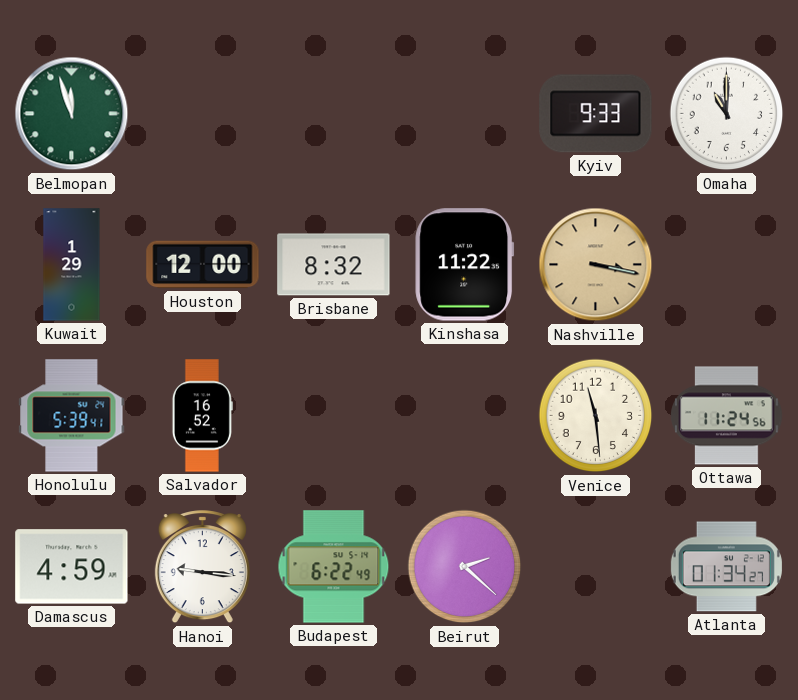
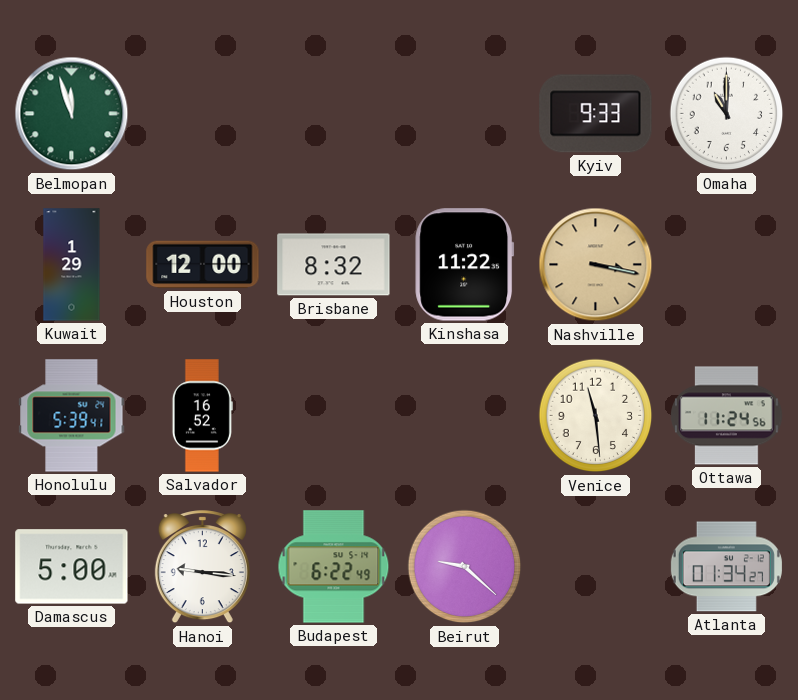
Damascus: 4:59 -> 5:00
Beirut: 2:22 -> 9:22
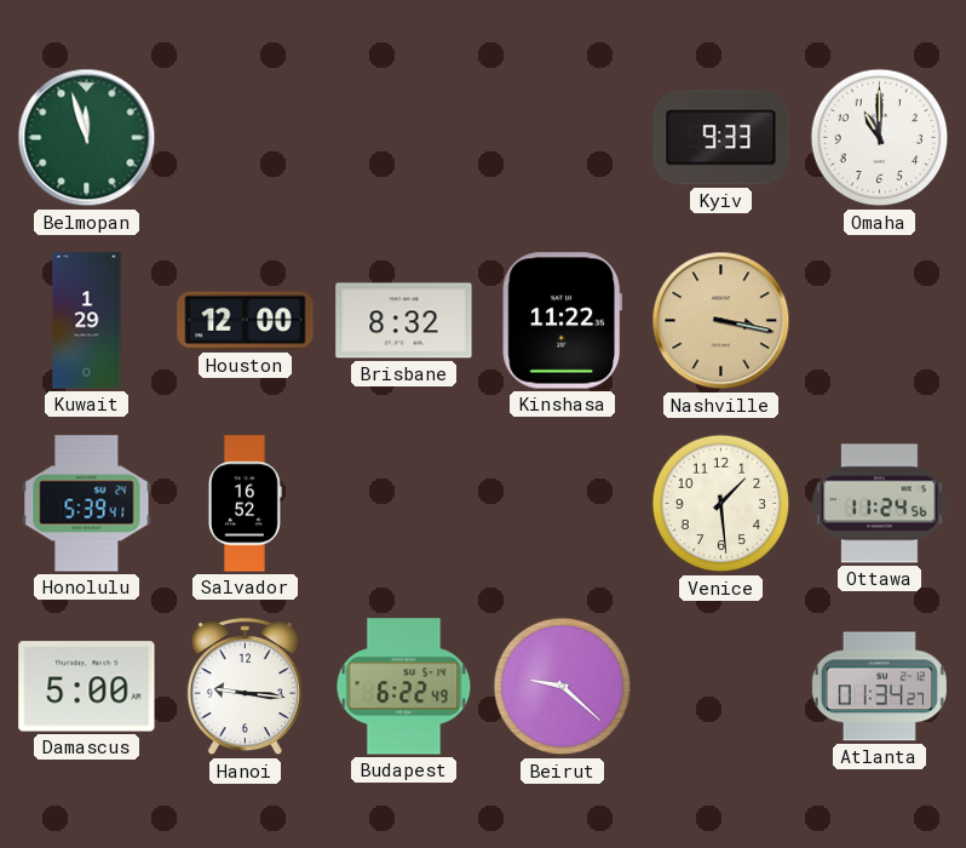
Venice: 11:29 -> 1:29
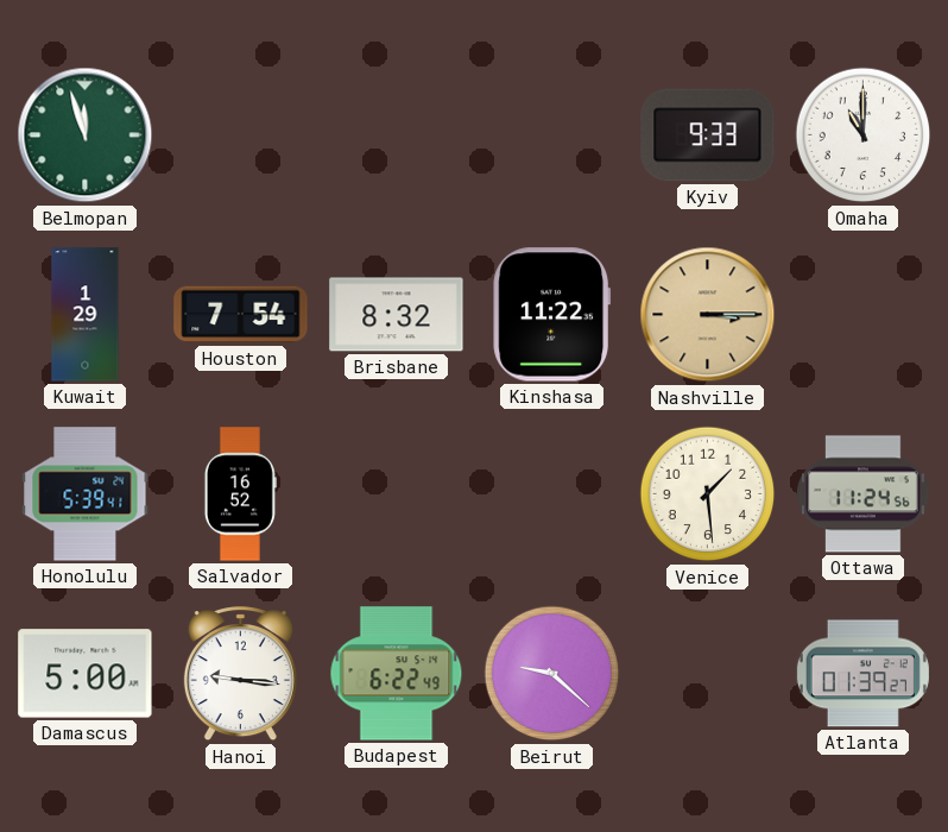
Houston: 12:00 -> 7:54
Nashville: 3:17 -> 3:15
Atlanta: 01:34 -> 01:39
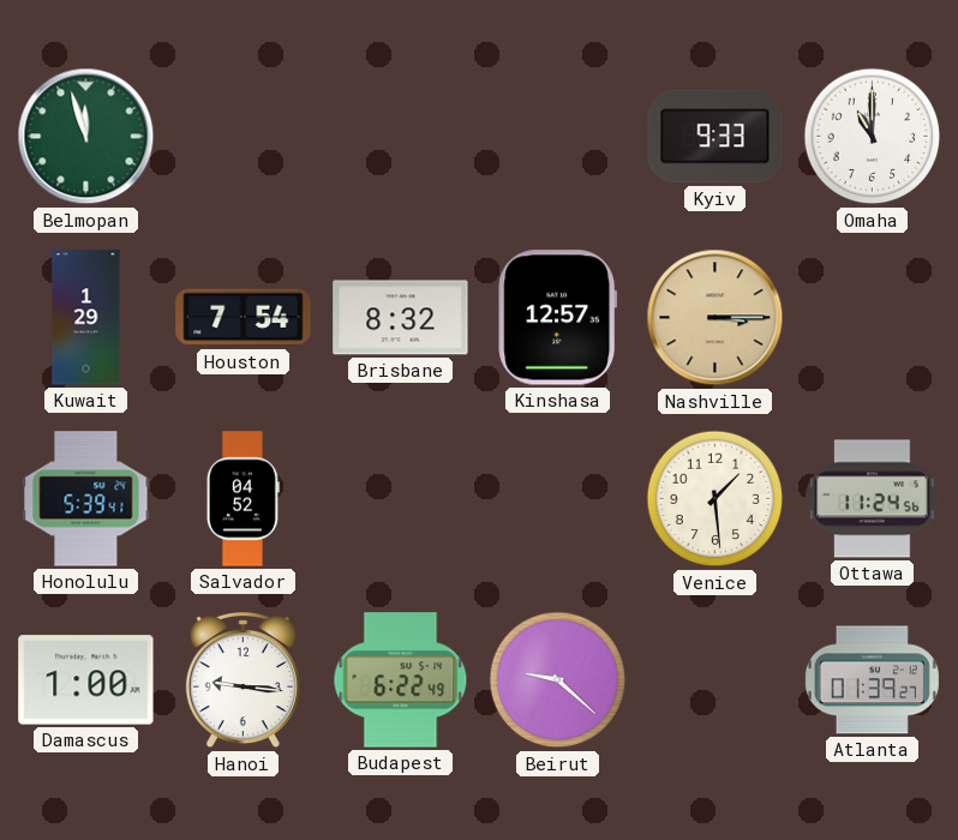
Kinshasa: 11:22 -> 12:57
Salvador: 16:52 -> 04:52
Damascus: 5:00 -> 1:00
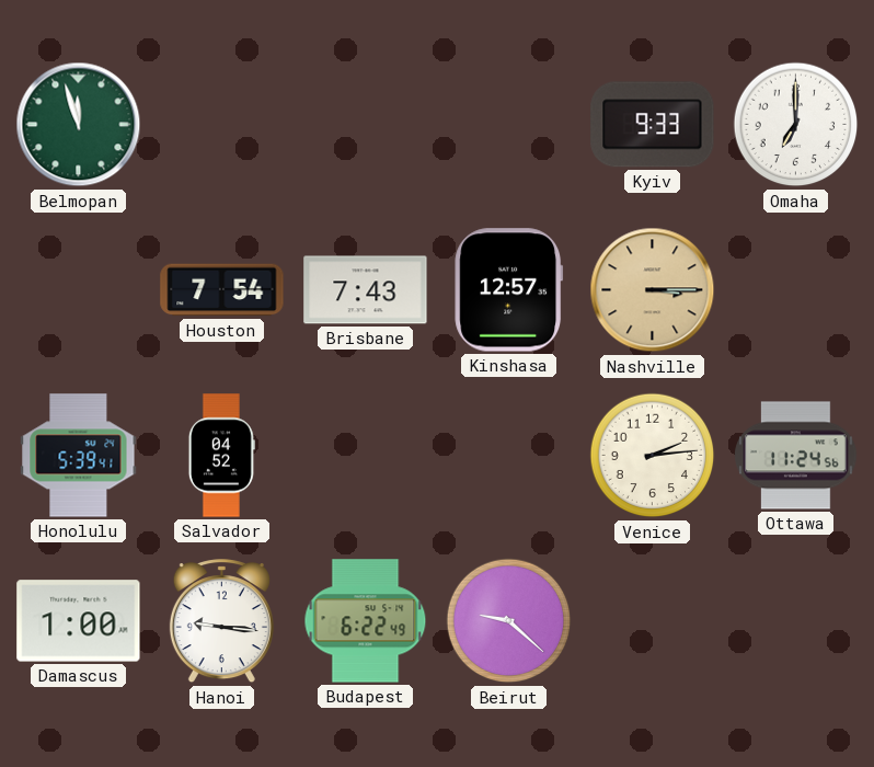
Omaha: 11:00 -> 7:00
Kuwait: 1:29 -> none
Brisbane: 8:32 -> 7:43
Venice: 1:29 -> 2:14
Atlanta: 01:39 -> none
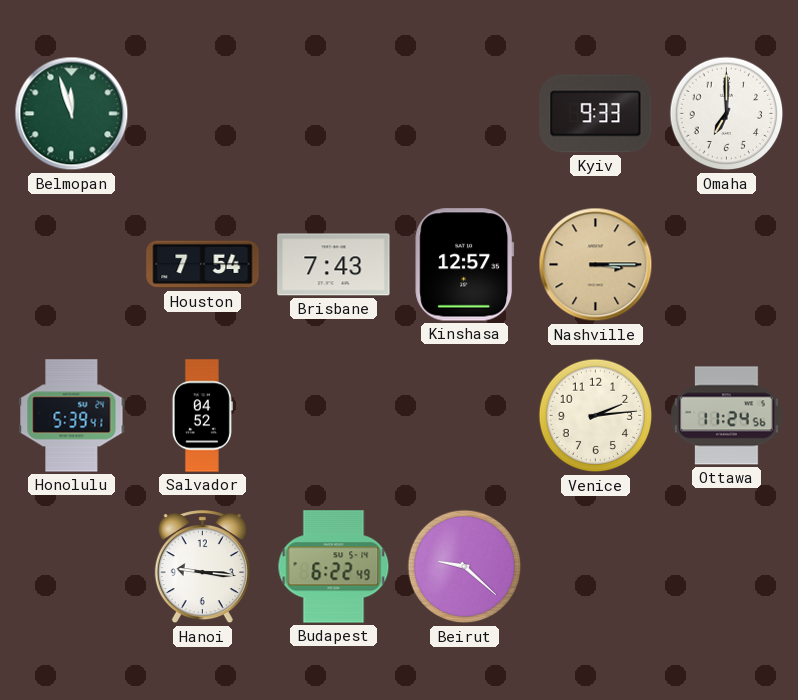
Damascus: 1:00 -> none
